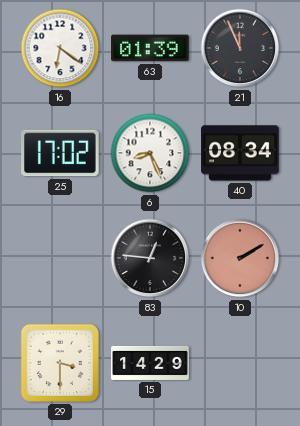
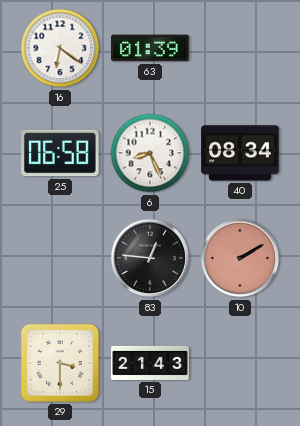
21: 11:56 -> none
25: 17:02 -> 06:58
15: 14:29 -> 21:43
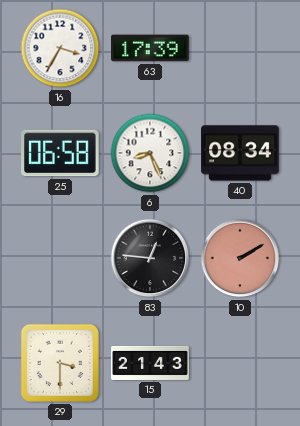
16: 6:21 -> 3:35
63: 01:39 -> 17:39
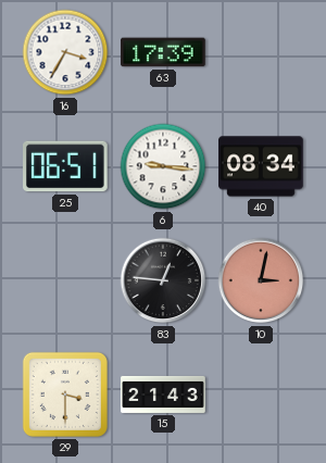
25: 06:58 -> 06:51
6: 8:26 -> 9:16
10: 2:10 -> 3:02
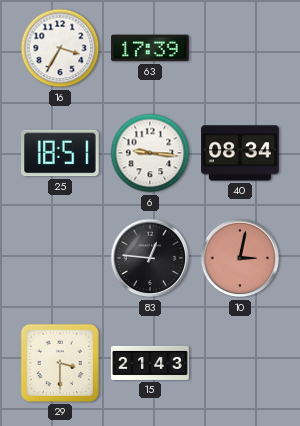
25: 06:51 -> 18:51
